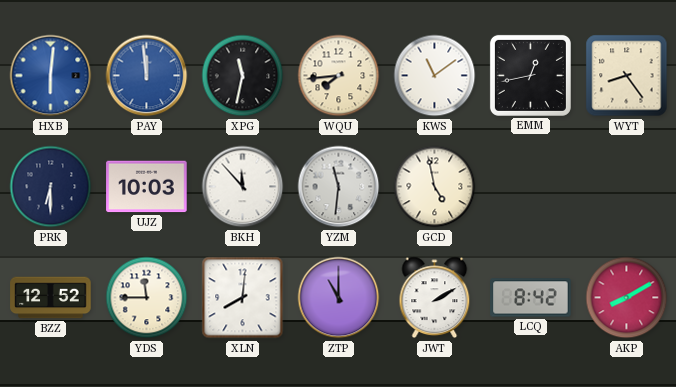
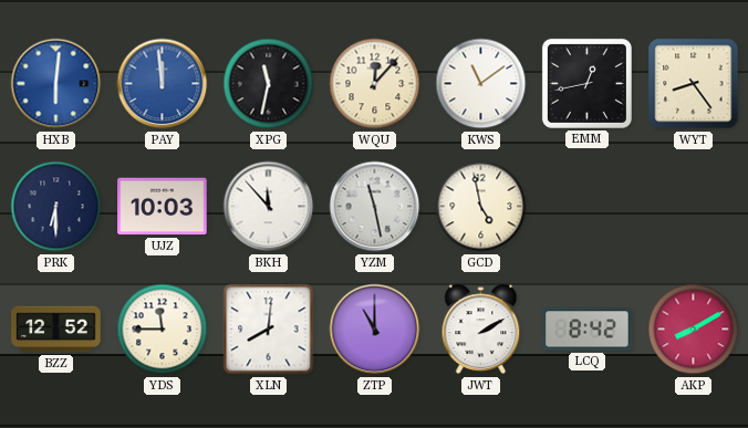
WQU: 7:44 -> 12:07
YZM: 11:31 -> 11:28
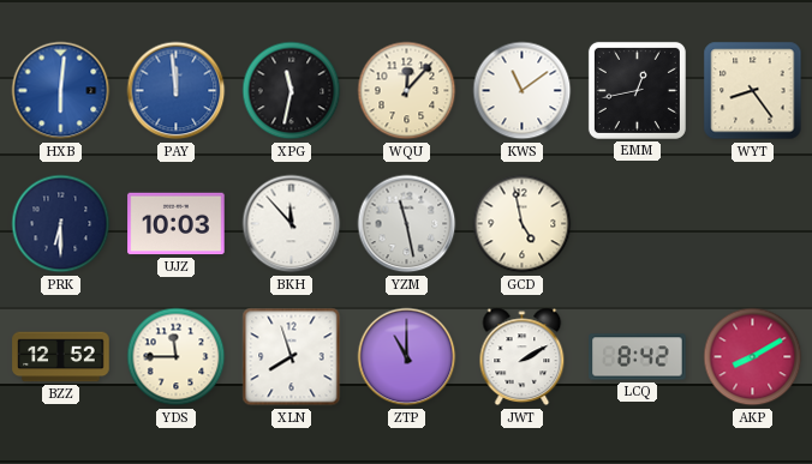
XLN: 8:01 -> 7:57
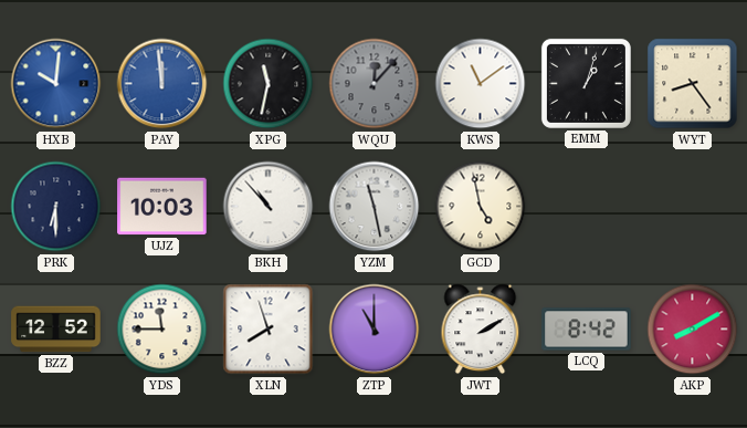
HXB: 6:01 -> 10:01
WQU dial: cream -> grey
EMM: 12:43 -> 1:03
BKH: 11:53 -> 10:53
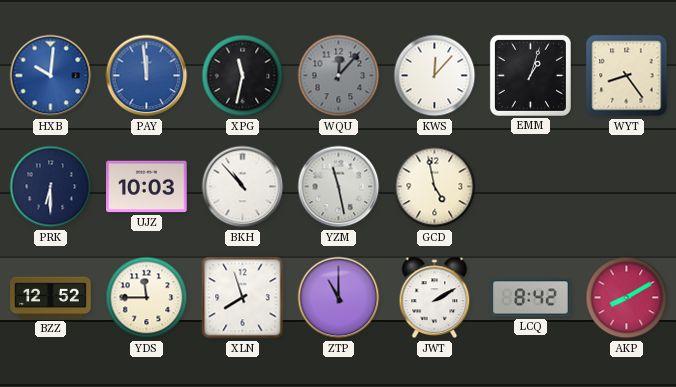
KWS: 11:09 -> 12:07
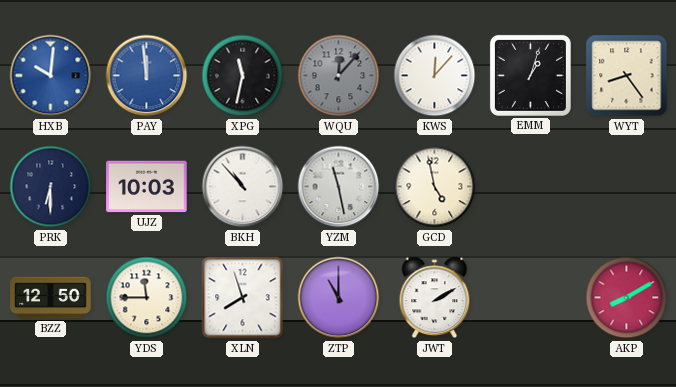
BZZ: 12:52 -> 12:50
LCQ: 8:42 -> none
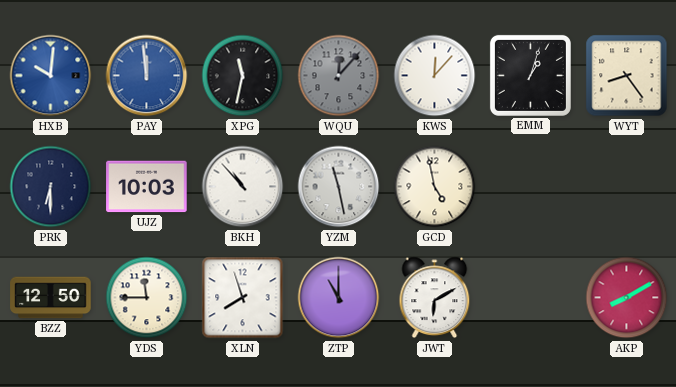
JWT: 2:10 -> 6:10
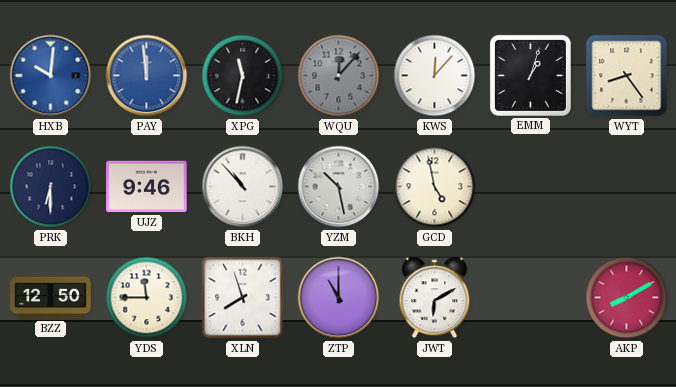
UJZ: 10:03 -> 9:46
YZM: 11:28 -> 10:28
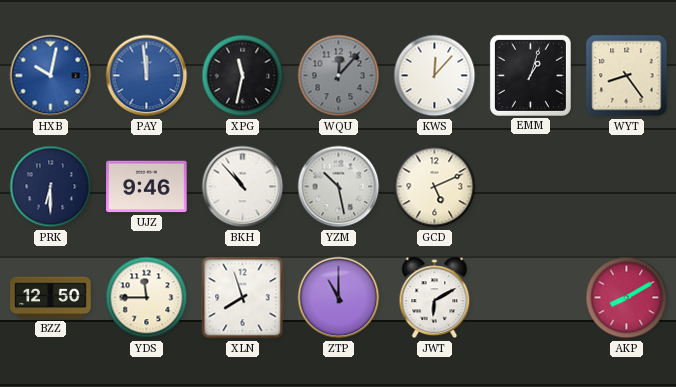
HXB: 10:01 -> 10:02
GCD: 4:58 -> 5:11
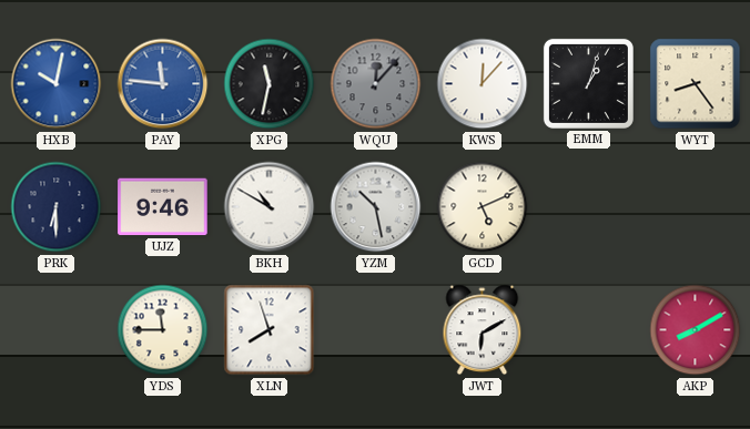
PAY: 11:59 -> 11:46
BKH: 10:53 -> 10:50
BZZ: 12:50 -> none
ZTP: 11:00 -> none
